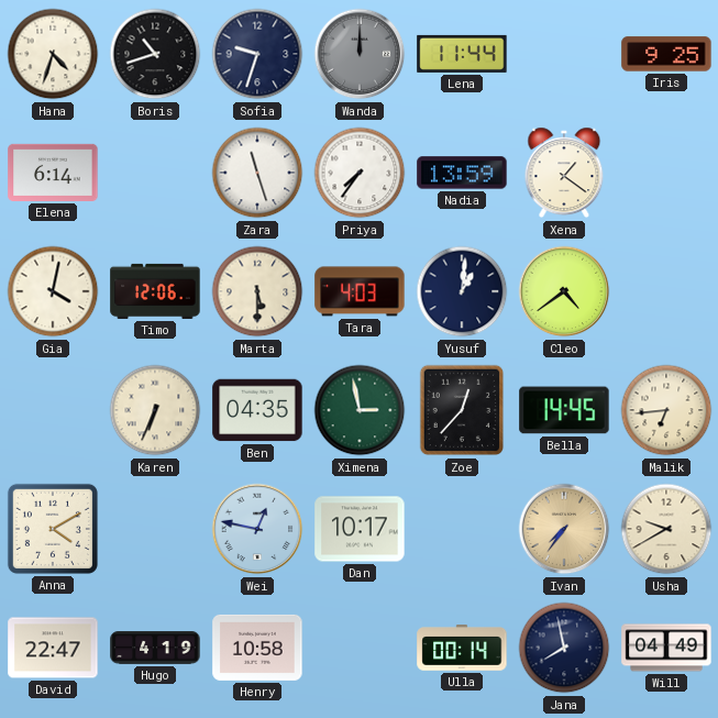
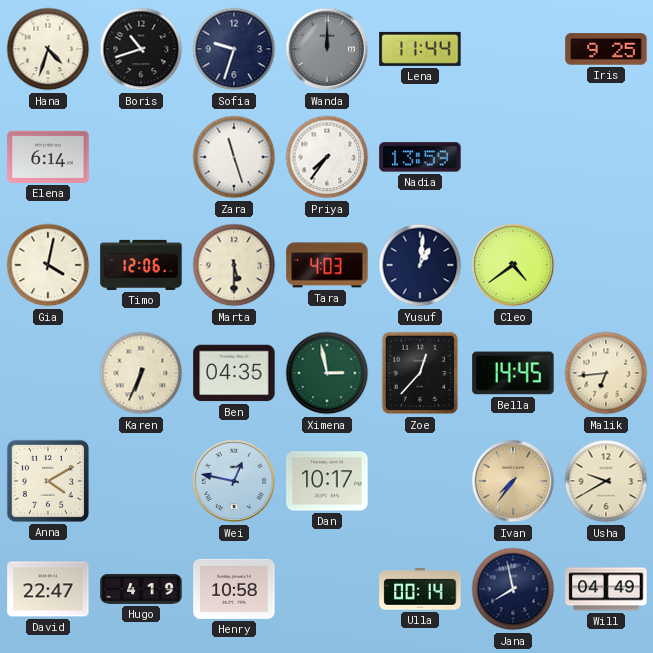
Xena: 1:21 -> none
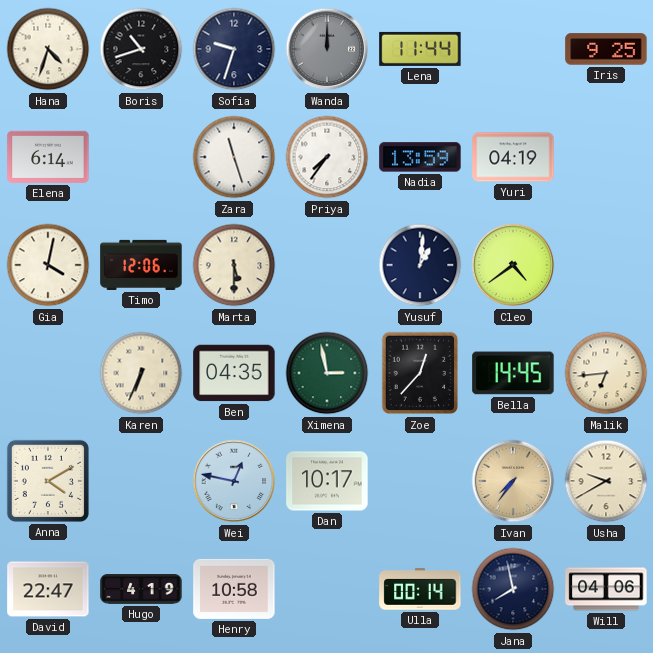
Yuri: none -> 04:19
Tara: 4:03 -> none
Will: 04:49 -> 04:06
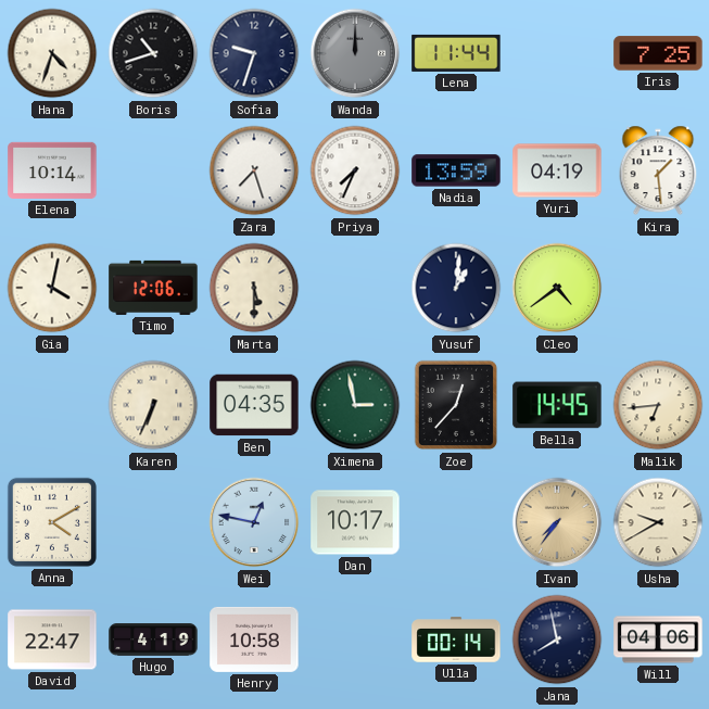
Iris: 9:25 -> 7:25
Elena: 6:14 -> 10:14
Zara: 11:27 -> 7:27
Priya: 7:36 -> 7:34
Kira: none -> 1:29
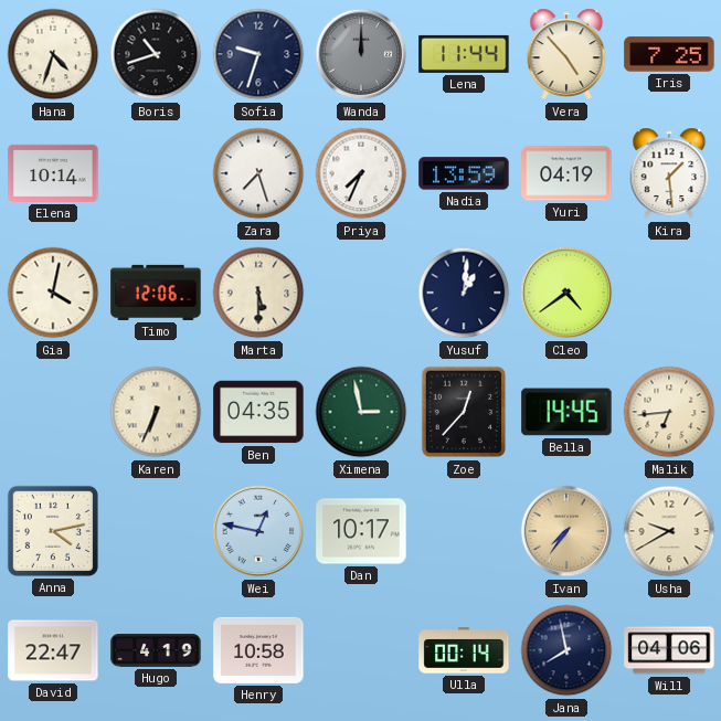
Vera: none -> 4:53
Anna: 4:10 -> 4:13
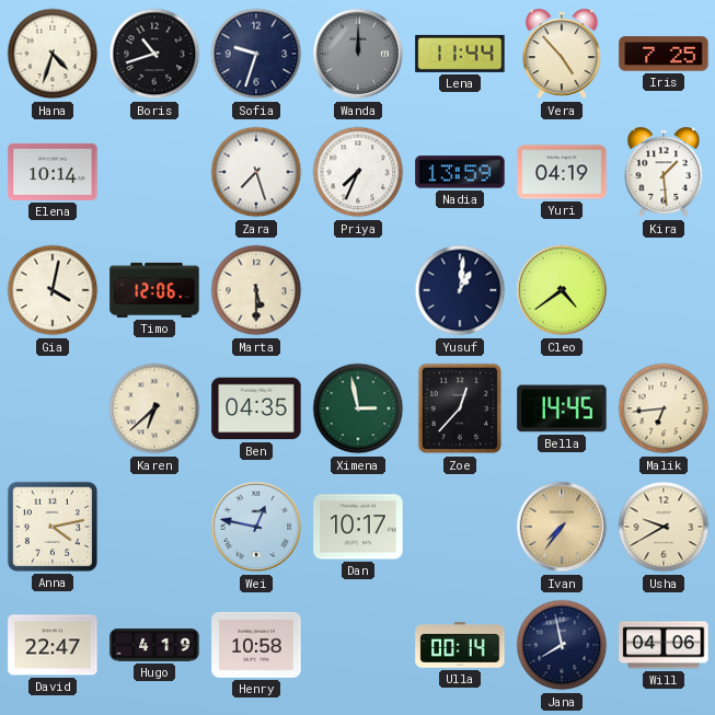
Karen: 6:34 -> 6:38
